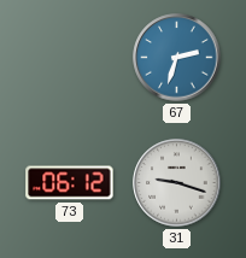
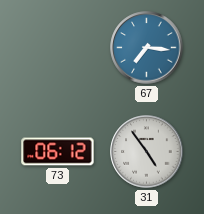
67: 2:33 -> 7:16
31: 9:18 -> 4:54
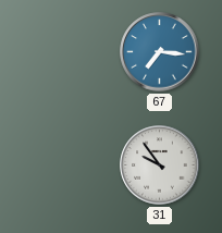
73: 06:12 -> none
31: 4:54 -> 9:54
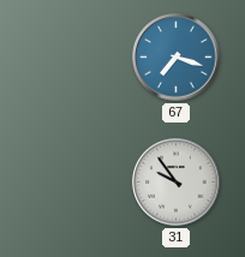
67: 7:16 -> 7:18
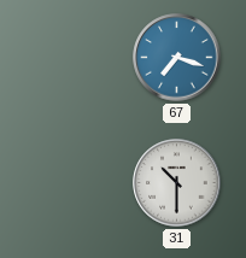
31: 9:54 -> 10:30
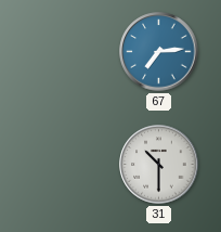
67: 7:18 -> 7:14
